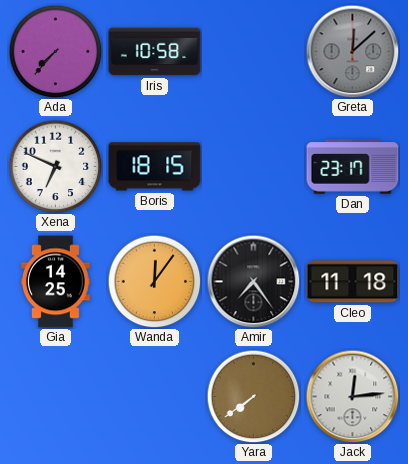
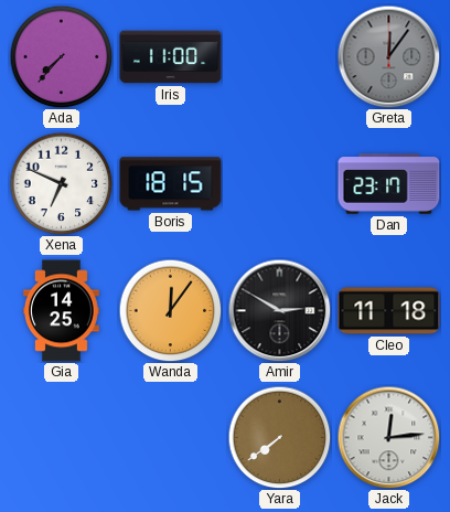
Iris: 10:58 -> 11:00
Greta: 12:08 -> 12:06
Amir: 7:24 -> 2:50
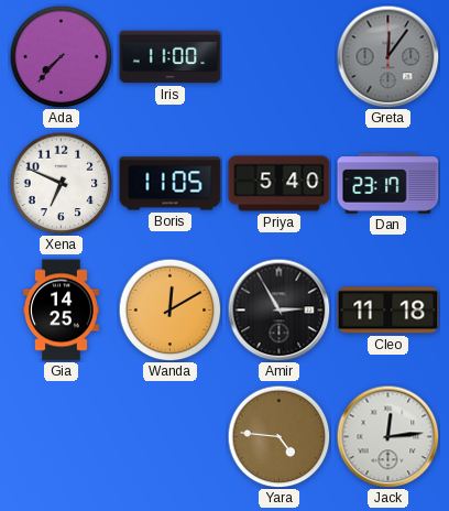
Boris: 18:15 -> 11:05
Priya: none -> 5:40
Wanda: 12:06 -> 12:10
Amir: 2:50 -> 2:55
Yara: 7:39 -> 4:46
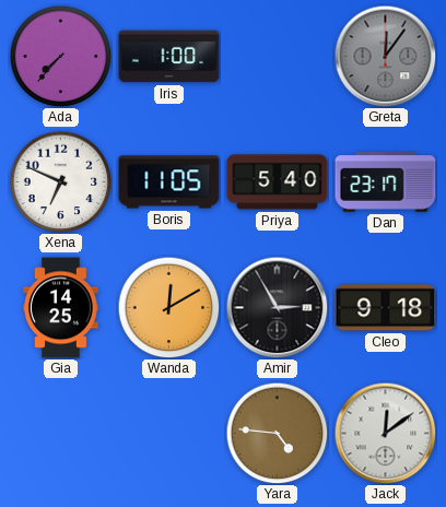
Iris: 11:00 -> 1:00
Cleo: 11:18 -> 9:18
Jack: 12:14 -> 12:09
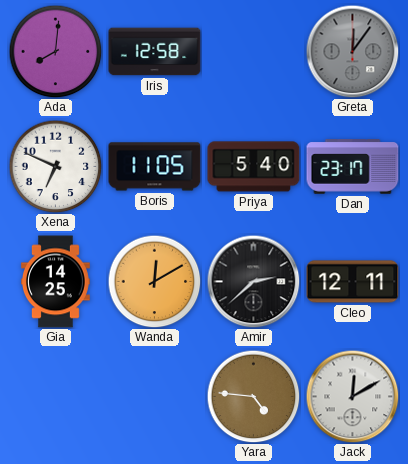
Ada: 7:37 -> 8:01
Iris: 1:00 -> 12:58
Amir: 2:55 -> 2:38
Cleo: 9:18 -> 12:11
Jack: 12:09 -> 12:10
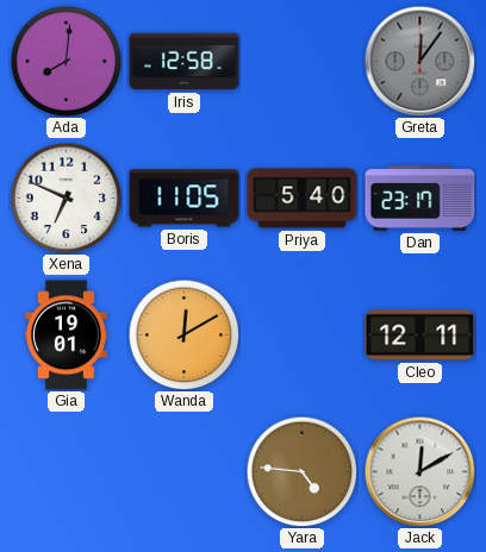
Gia: 14:25 -> 19:01
Amir: 2:38 -> none
